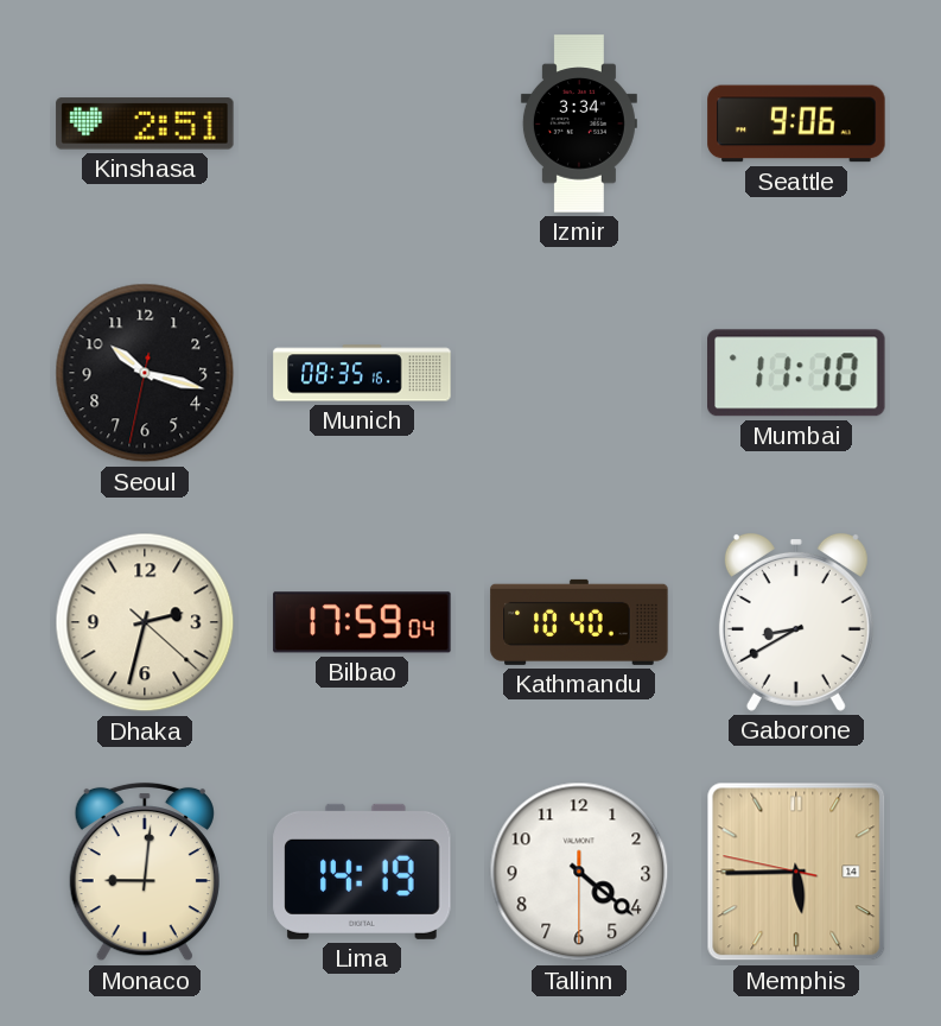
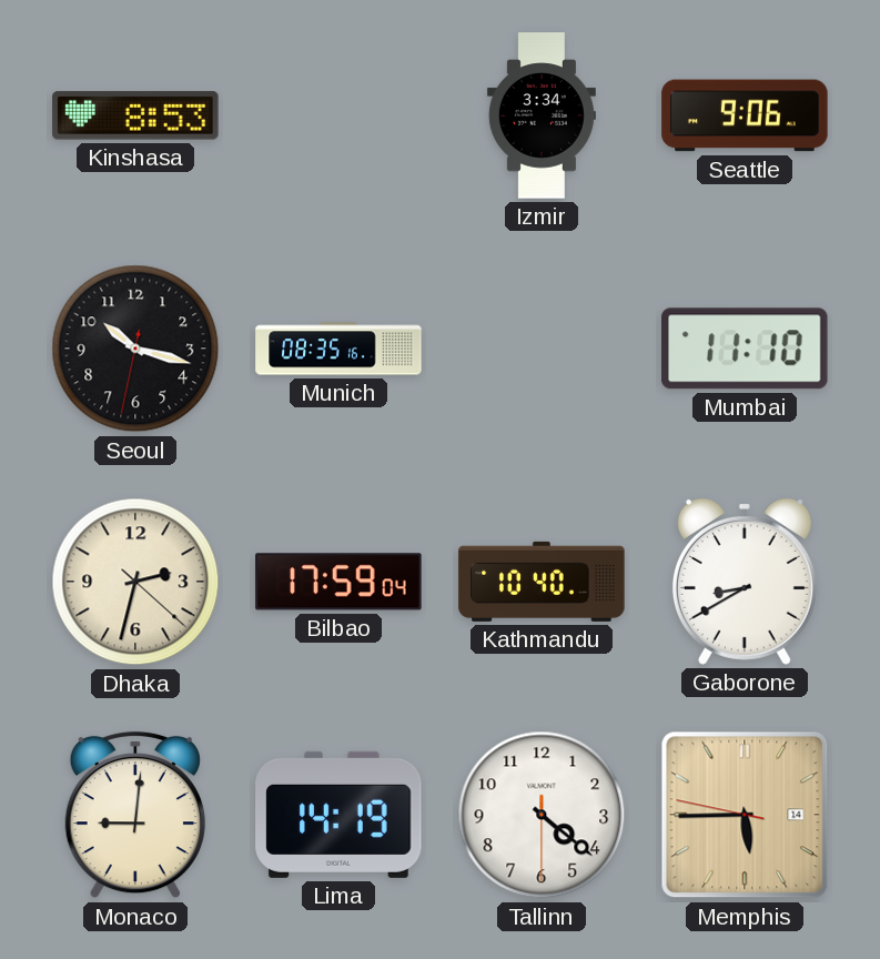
Kinshasa: 2:51 -> 8:53
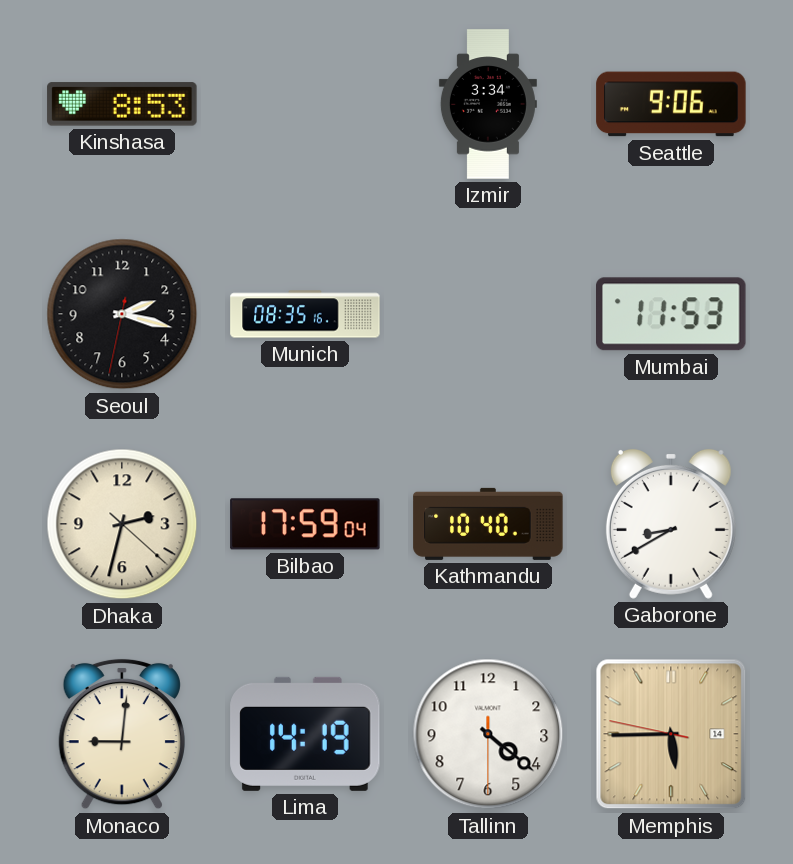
Seoul: 10:17 -> 2:17
Mumbai: 11:10 -> 11:53
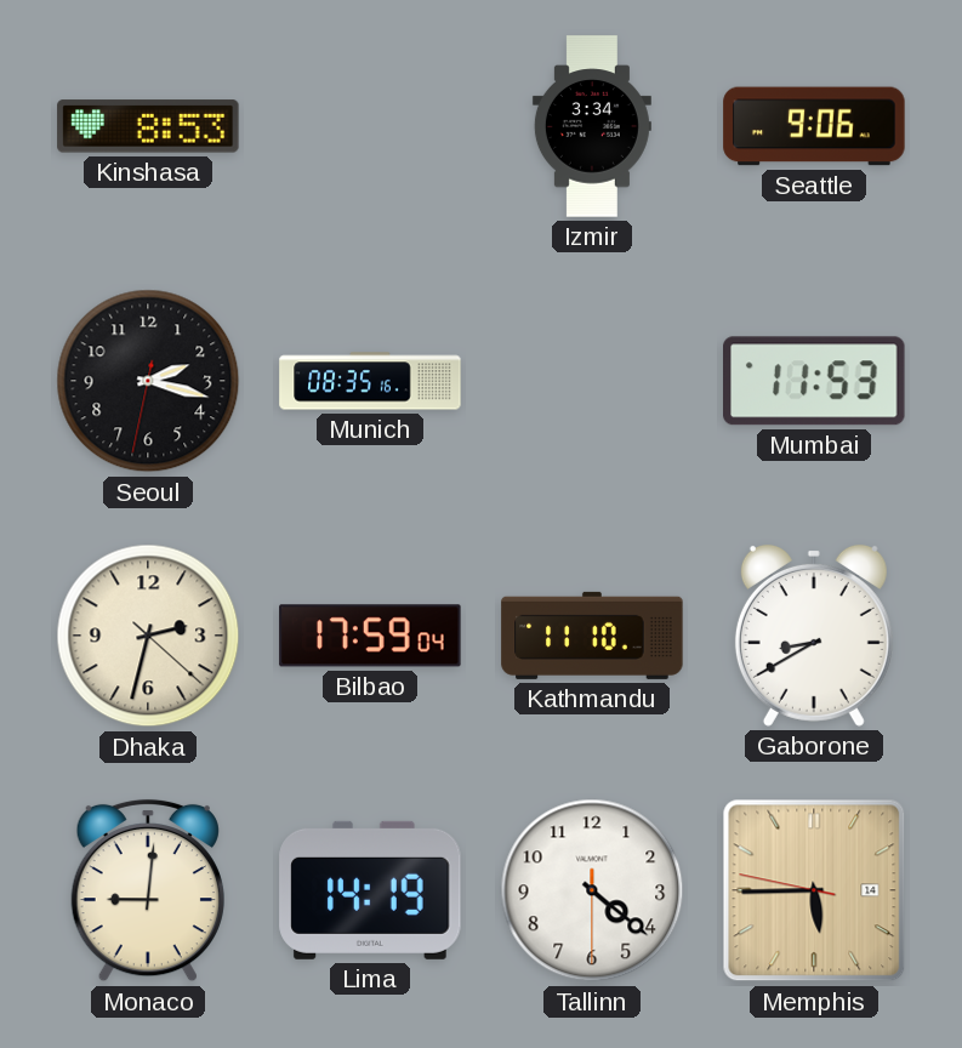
Kathmandu: 10:40 -> 11:10
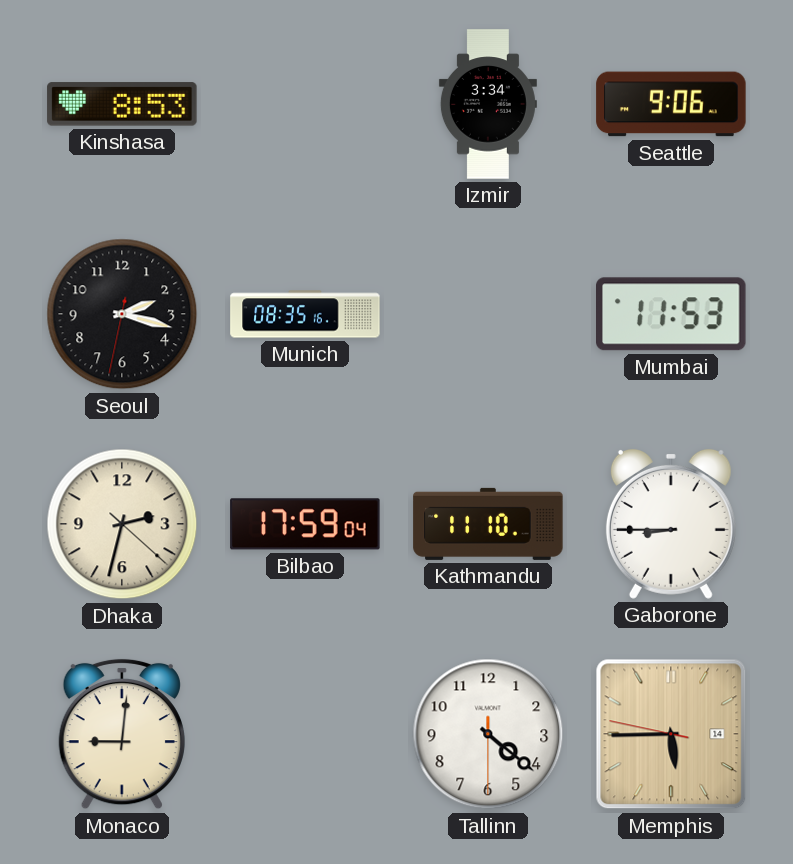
Gaborone: 8:40 -> 8:45
Lima: 14:19 -> none
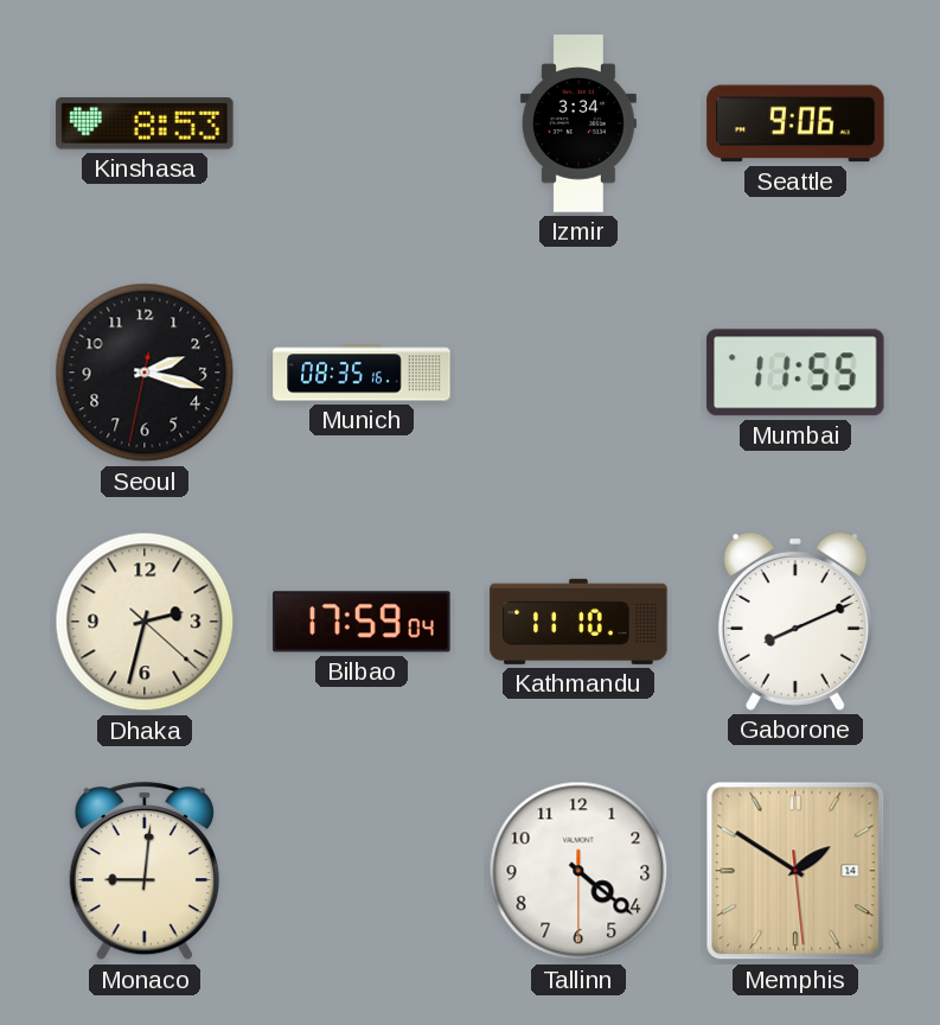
Mumbai: 11:53 -> 11:55
Gaborone: 8:45 -> 8:11
Memphis: 5:44 -> 1:50
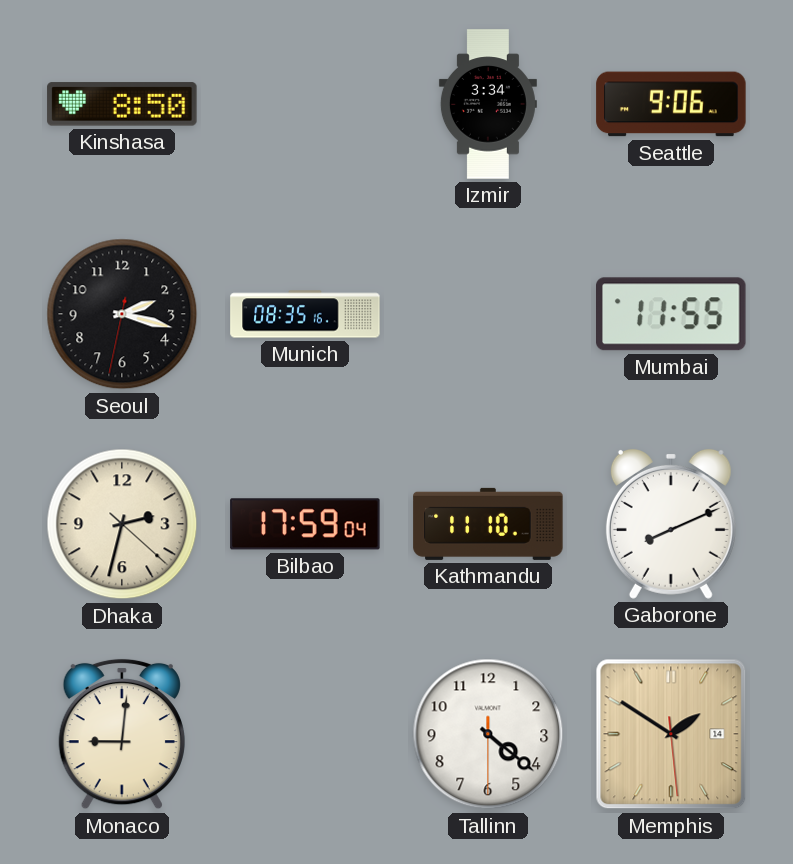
Kinshasa: 8:53 -> 8:50
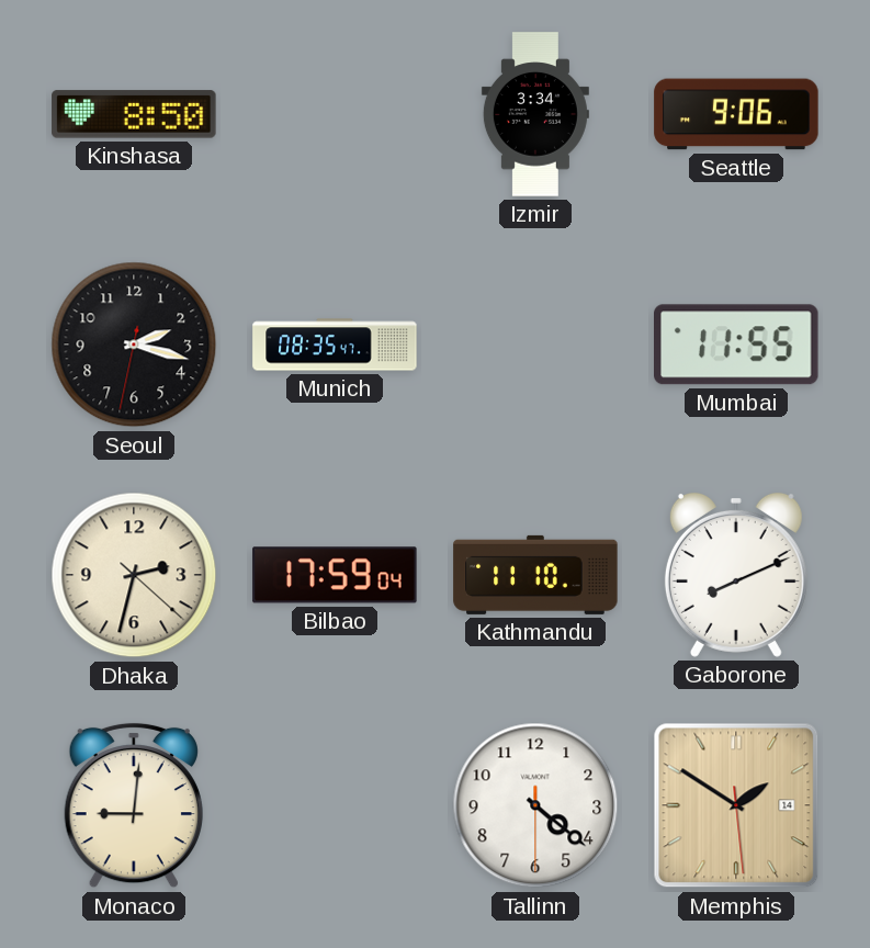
Munich: 08:35:16 -> 08:35:47
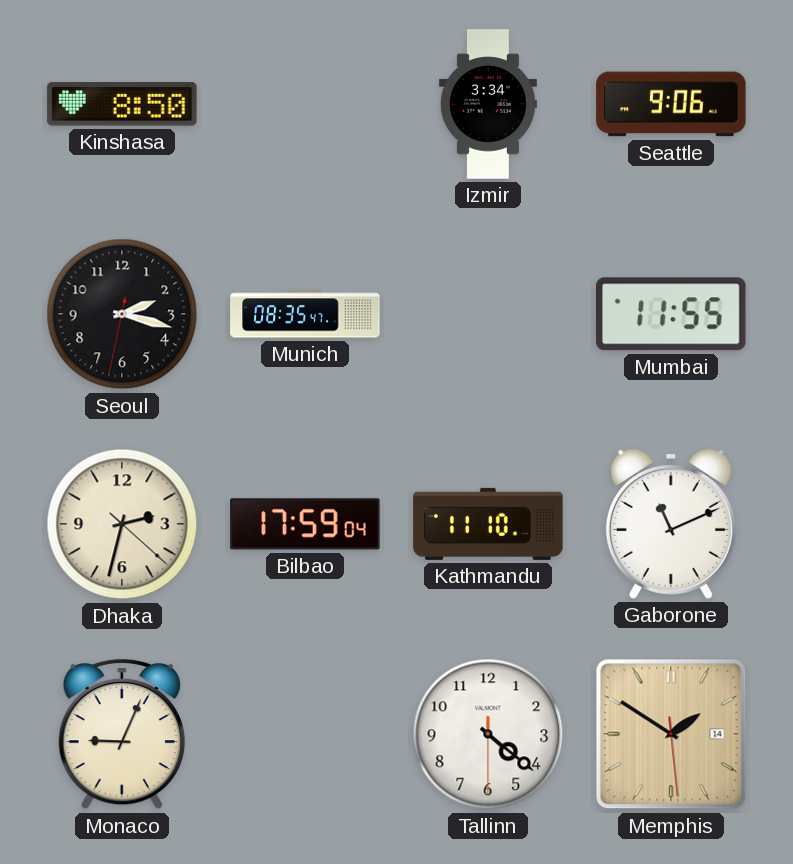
Gaborone: 8:11 -> 11:11
Monaco: 9:01 -> 9:04
